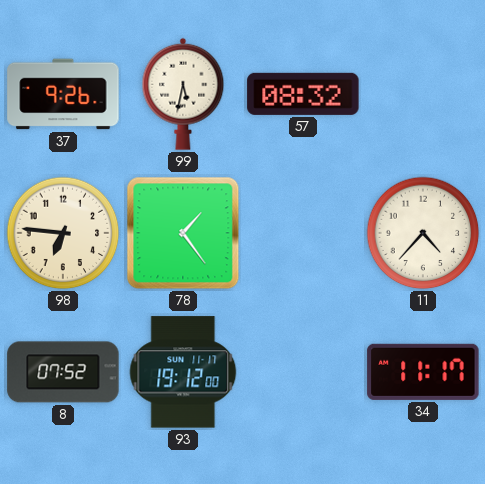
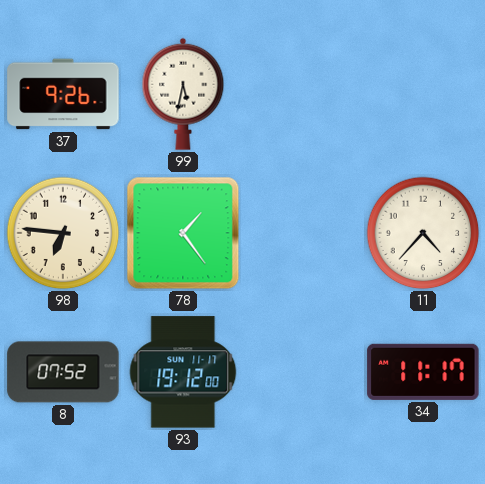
57: 08:32 -> none
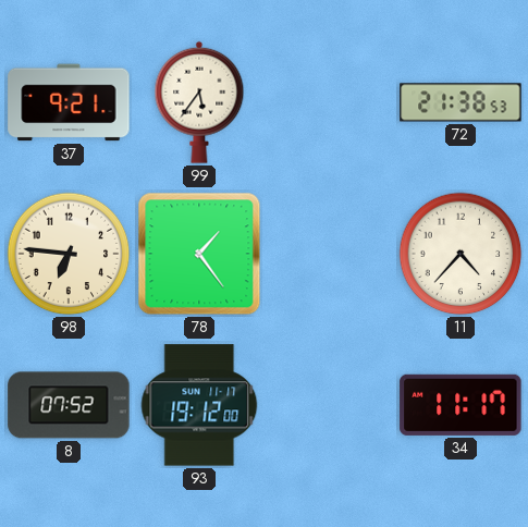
37: 9:26 -> 9:21
99: 5:32 -> 5:36
72: none -> 21:38
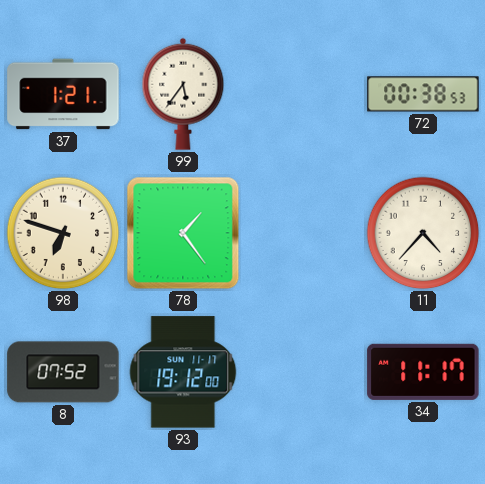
37: 9:21 -> 1:21
72: 21:38 -> 00:38
98: 6:46 -> 6:48
